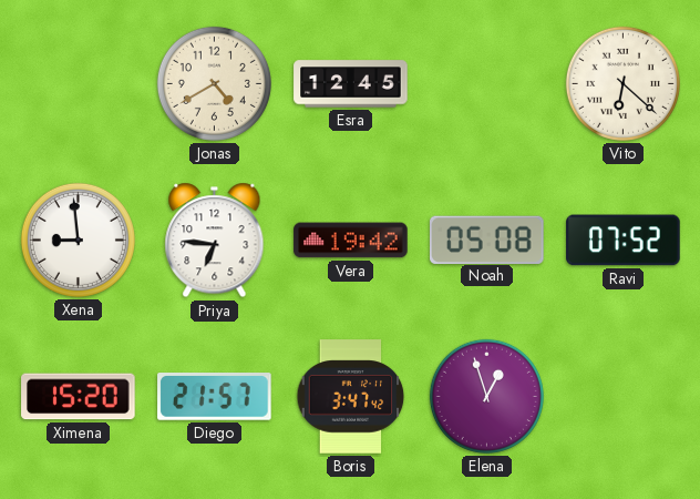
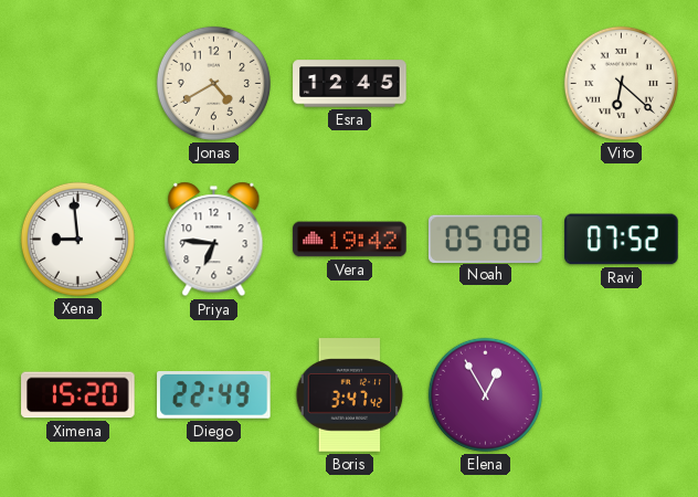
Diego: 21:57 -> 22:49
Elena: 12:57 -> 12:55
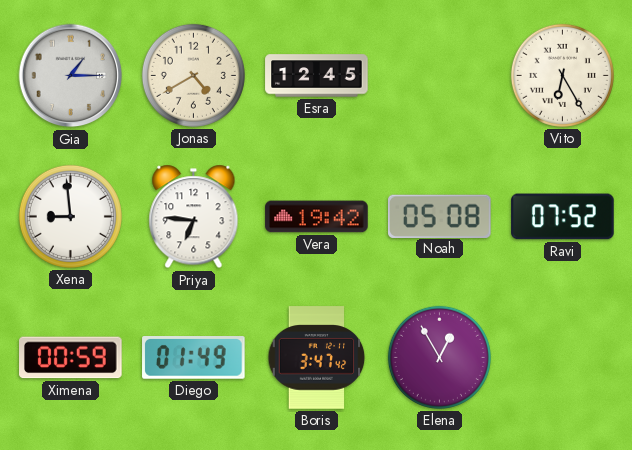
Gia: none -> 1:15
Vito: 6:22 -> 6:25
Ximena: 15:20 -> 00:59
Diego: 22:49 -> 01:49
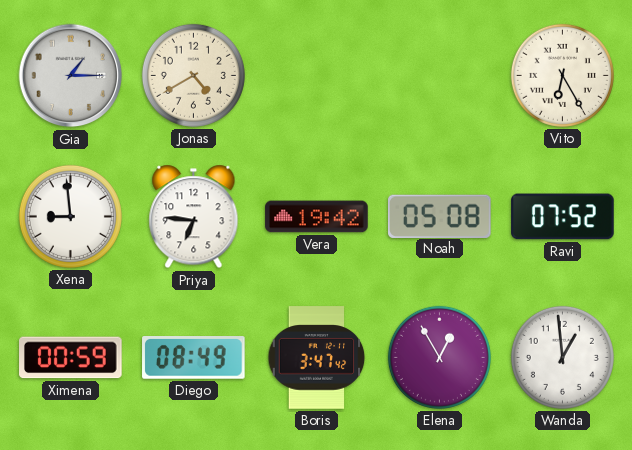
Esra: 12:45 -> none
Diego: 01:49 -> 08:49
Wanda: none -> 12:59
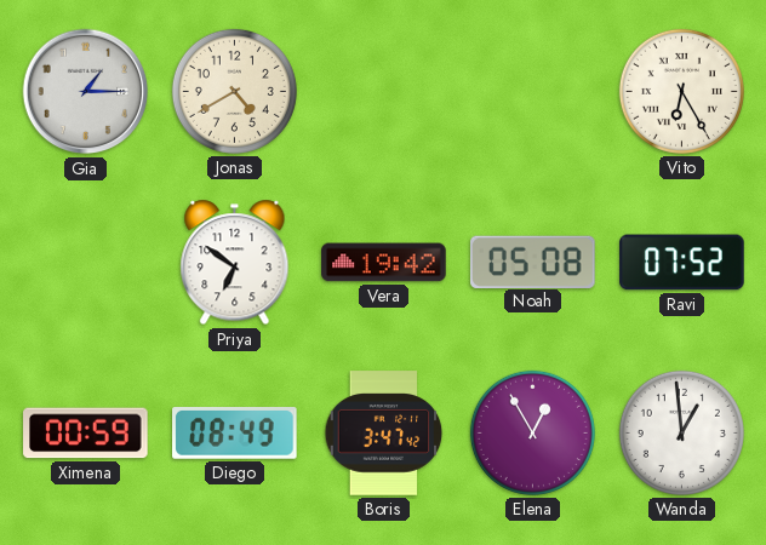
Xena: 8:59 -> none
Priya: 6:46 -> 6:51
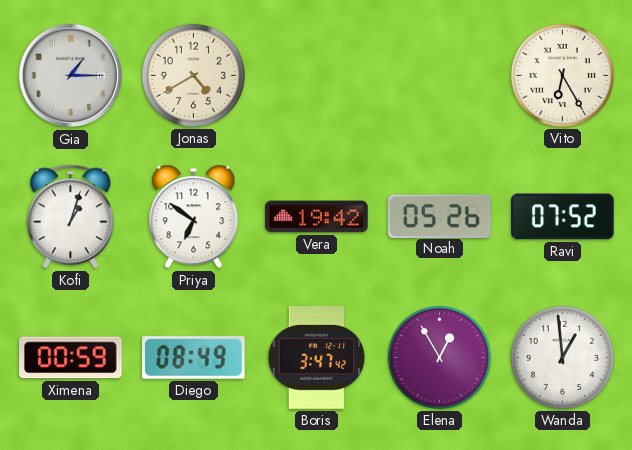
Kofi: none -> 1:03
Noah: 05:08 -> 05:26
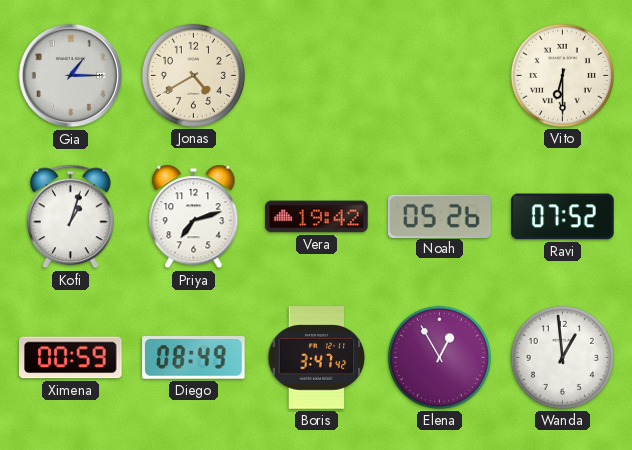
Vito: 6:25 -> 6:30
Priya: 6:51 -> 7:12
